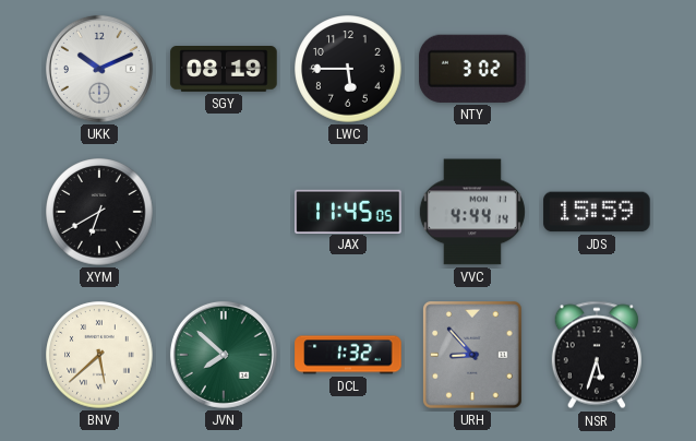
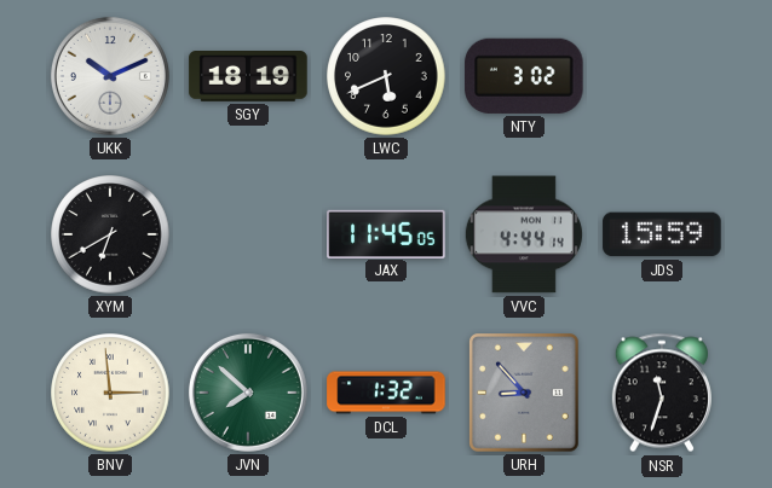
SGY: 08:19 -> 18:19
LWC: 5:45 -> 5:41
BNV: 5:38 -> 2:59
NSR: 5:33 -> 11:33
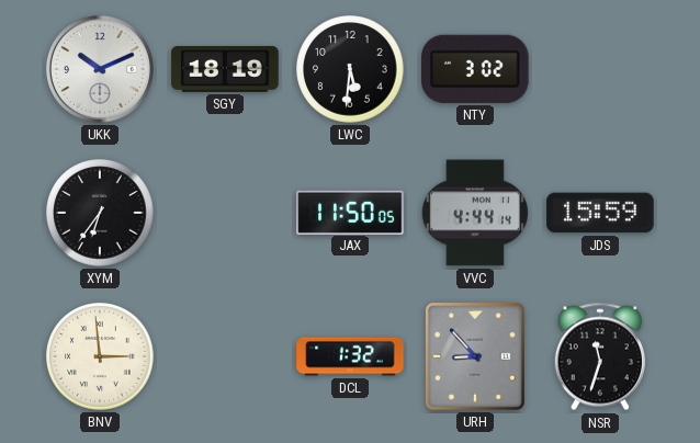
LWC: 5:41 -> 5:31
XYM: 6:40 -> 6:36
JAX: 11:45 -> 11:50
JVN: 7:52 -> none
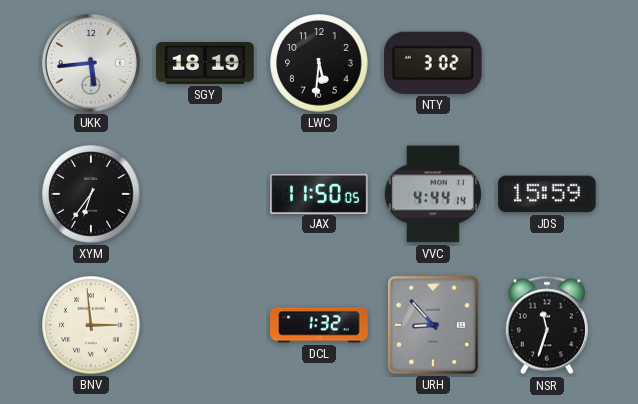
UKK: 10:11 -> 5:44
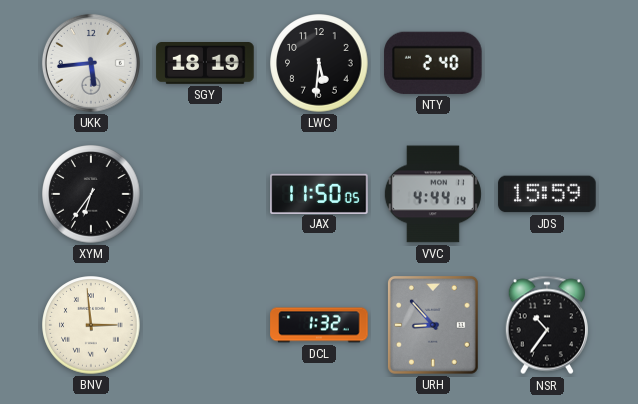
NTY: 3:02 -> 2:40
NSR: 11:33 -> 10:36
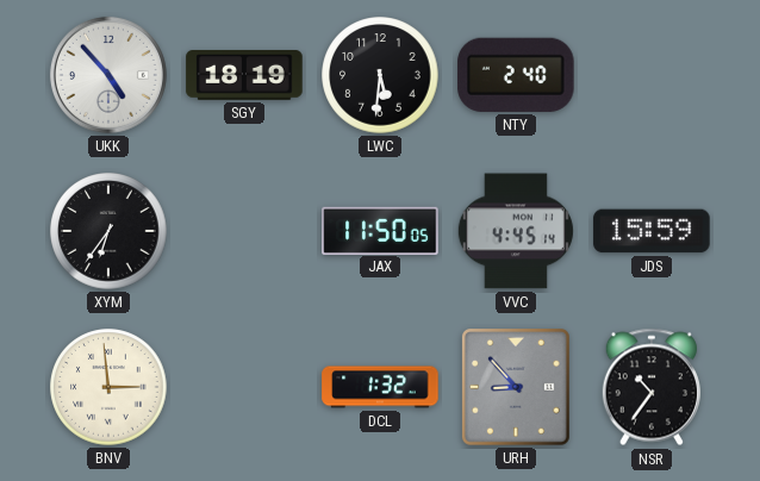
UKK: 5:44 -> 4:53
VVC: 4:44 -> 4:45
